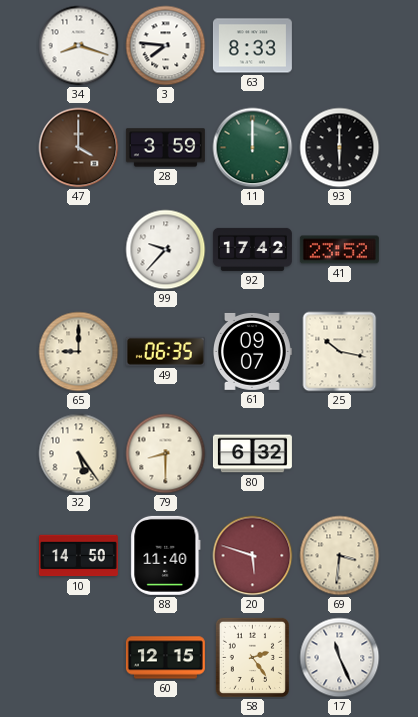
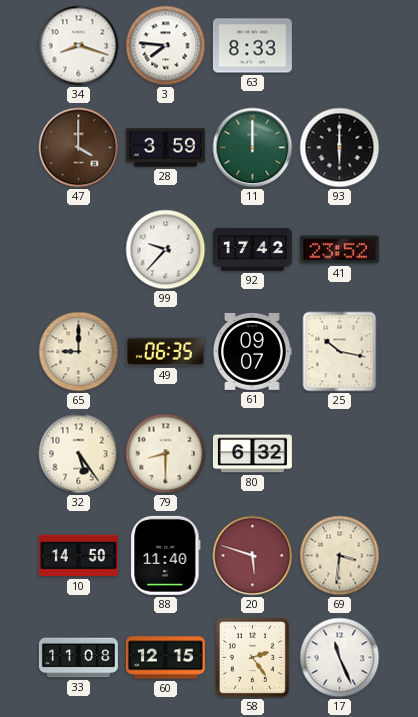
33: none -> 11:08
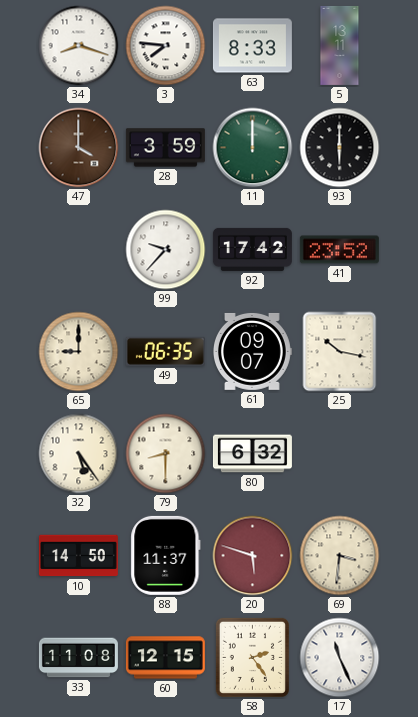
5: none -> 13:11
88: 11:40 -> 11:37
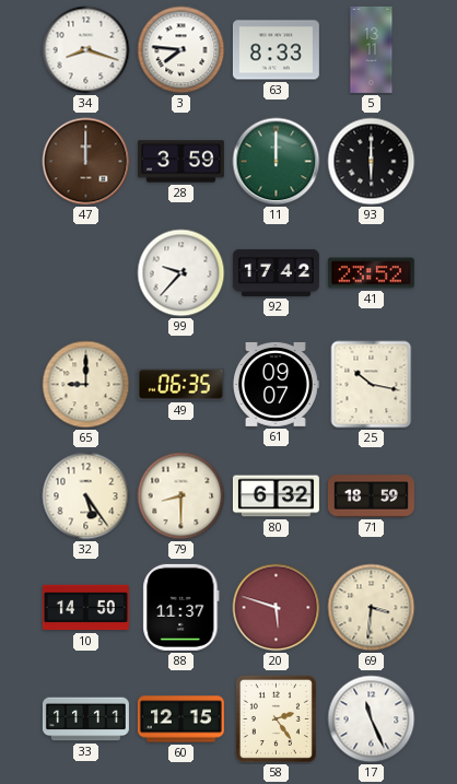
47: 4:00 -> 12:00
71: none -> 18:59
33: 11:08 -> 11:11
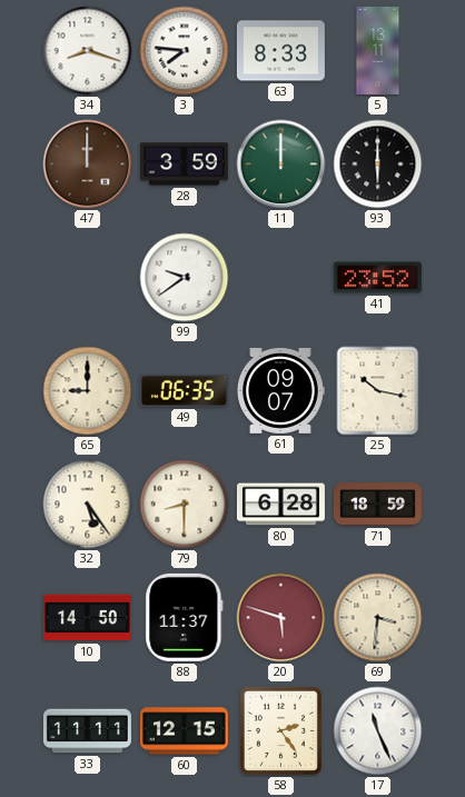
99: 9:37 -> 9:39
92: 17:42 -> none
80: 6:32 -> 6:28
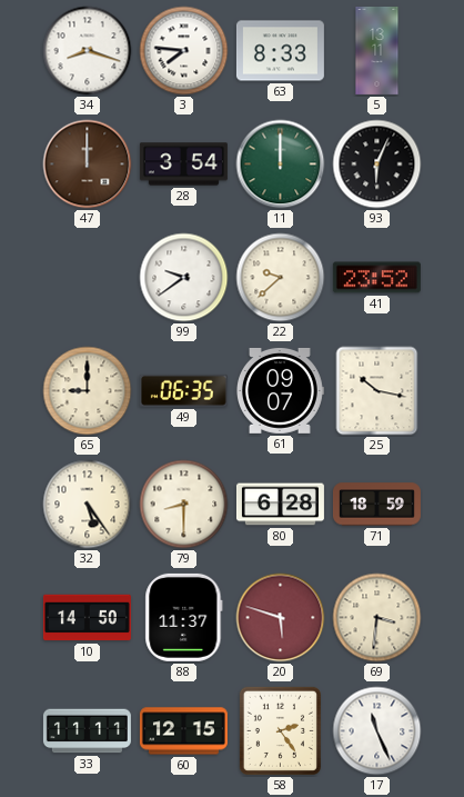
28: 3:59 -> 3:54
93: 6:00 -> 6:04
22: none -> 9:38
